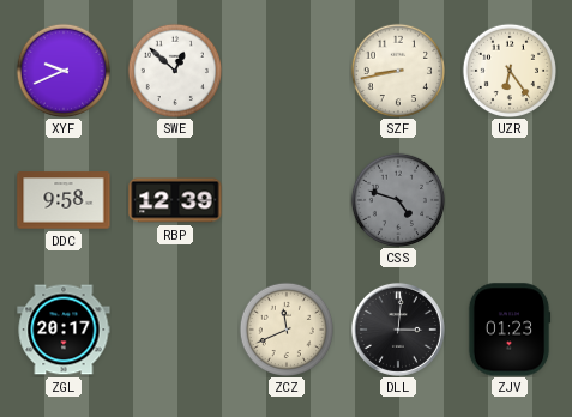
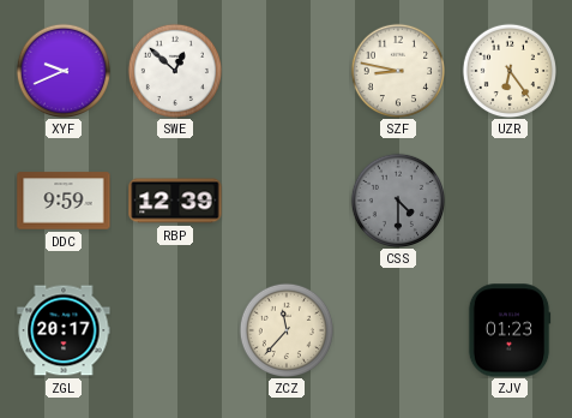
SZF: 8:43 -> 8:47
DDC: 9:58 -> 9:59
CSS: 4:48 -> 4:30
ZCZ: 11:41 -> 11:37
DLL: 3:01 -> none
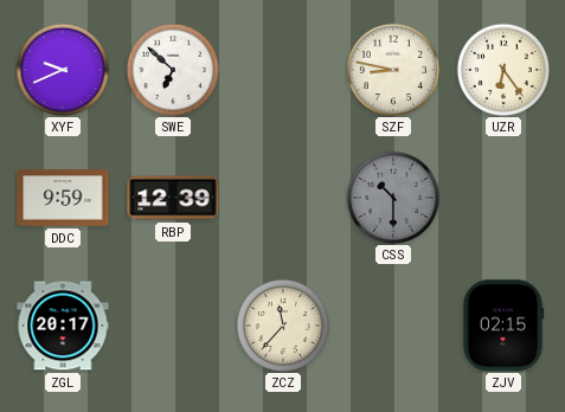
SWE: 12:52 -> 6:52
CSS: 4:30 -> 10:30
ZJV: 01:23 -> 02:15
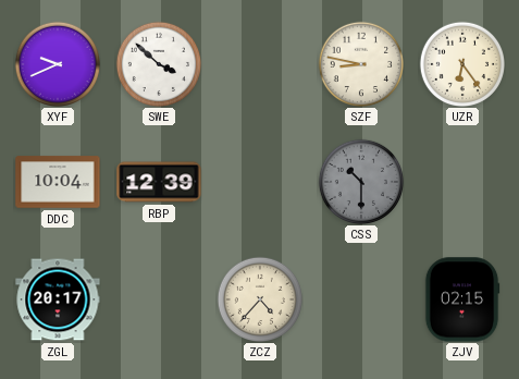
SWE: 6:52 -> 3:52
DDC: 9:59 -> 10:04
ZCZ: 11:37 -> 4:37
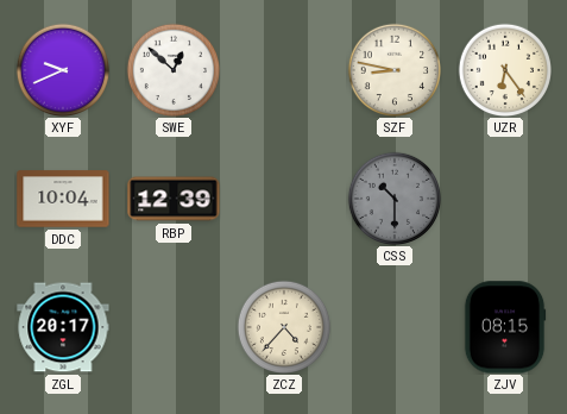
SWE: 3:52 -> 12:52
ZJV: 02:15 -> 08:15
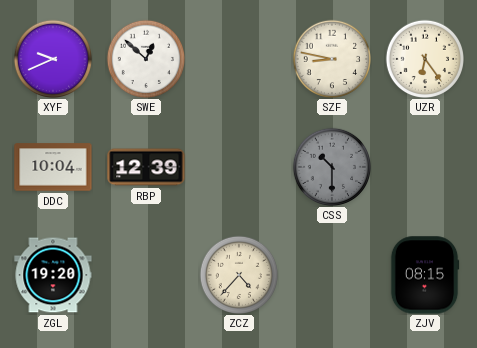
ZGL: 20:17 -> 19:20
